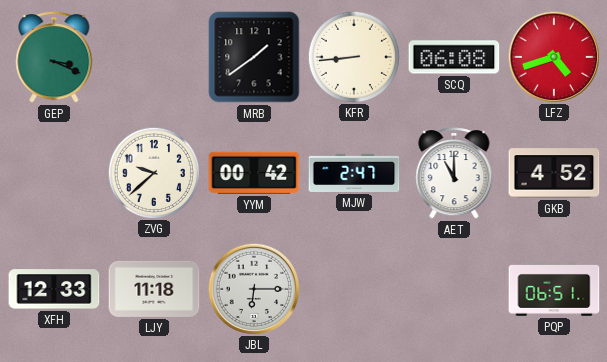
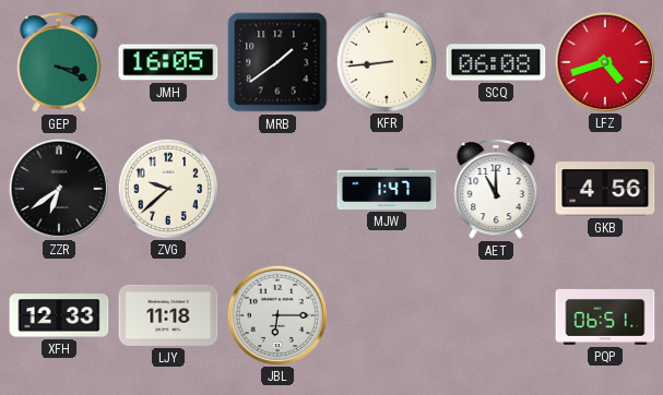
JMH: none -> 16:05
ZZR: none -> 6:39
YYM: 00:42 -> none
MJW: 2:47 -> 1:47
GKB: 4:52 -> 4:56
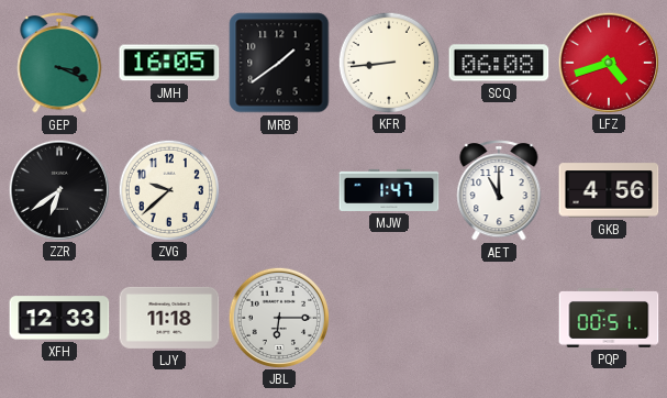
PQP: 06:51 -> 00:51
